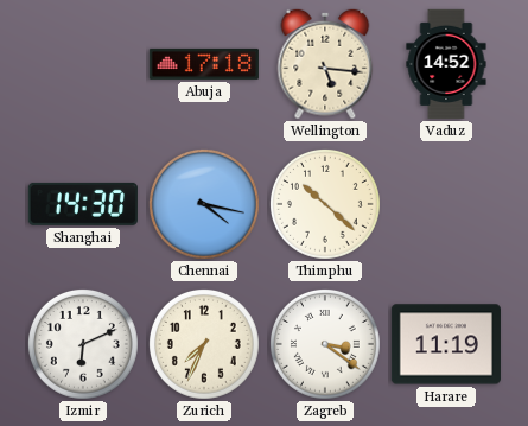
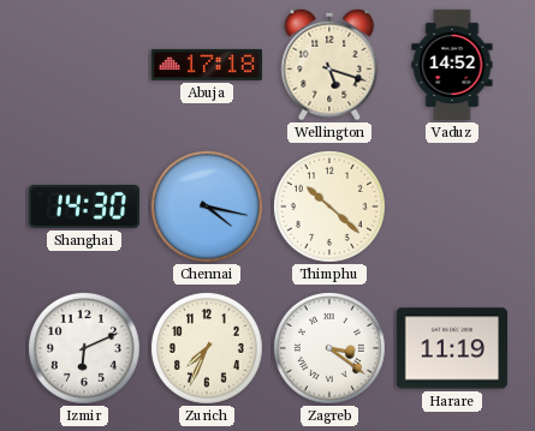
Wellington: 5:16 -> 5:18
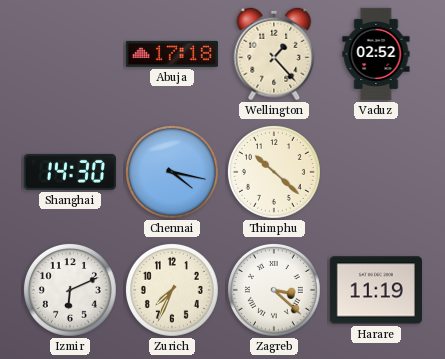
Wellington: 5:18 -> 1:23
Vaduz: 14:52 -> 02:52
Zagreb: 3:21 -> 3:22
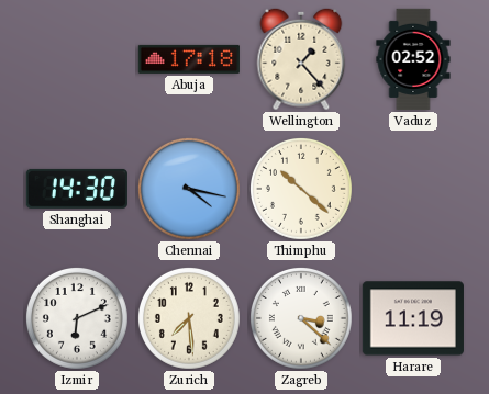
Zurich: 7:34 -> 7:29
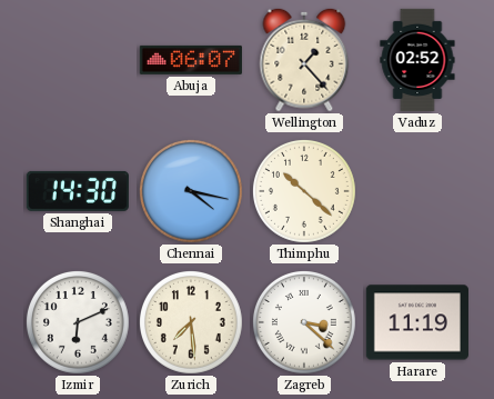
Abuja: 17:18 -> 06:07
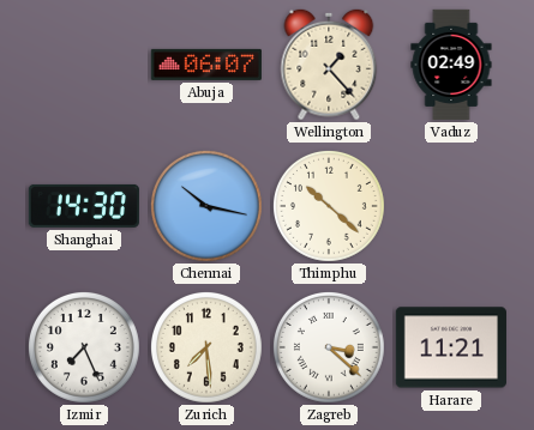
Vaduz: 02:52 -> 02:49
Chennai: 4:17 -> 10:17
Izmir: 6:11 -> 7:26
Harare: 11:19 -> 11:21
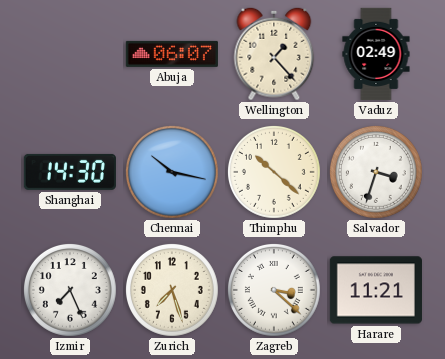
Salvador: none -> 3:33
Zurich: 7:29 -> 7:27
